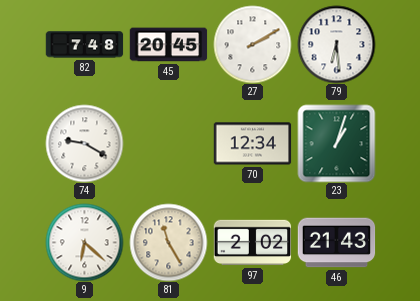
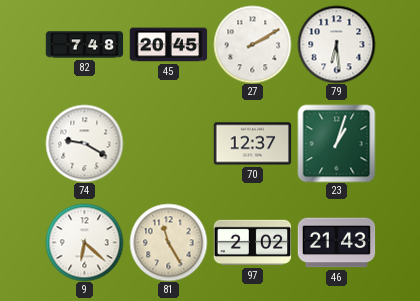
70: 12:34 -> 12:37
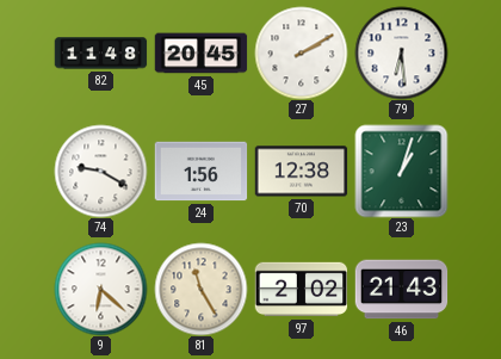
82: 7:48 -> 11:48
24: none -> 1:56
70: 12:37 -> 12:38
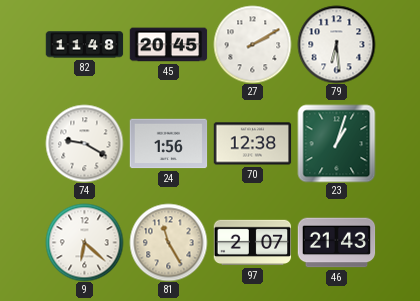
97: 2:02 -> 2:07
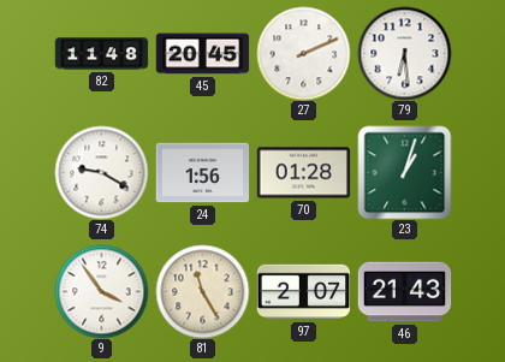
27: 2:10 -> 2:11
70: 12:38 -> 01:28
9: 6:22 -> 3:54
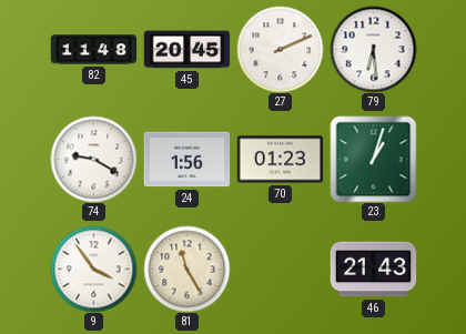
70: 01:28 -> 01:23
97: 2:07 -> none
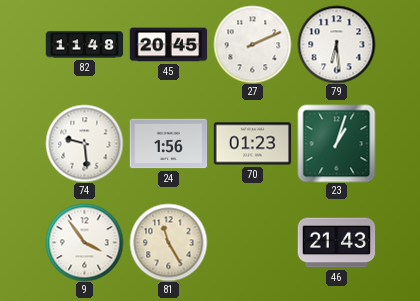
74: 9:20 -> 9:29
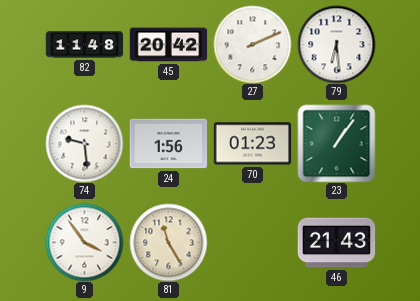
45: 20:45 -> 20:42
23: 1:03 -> 1:06
